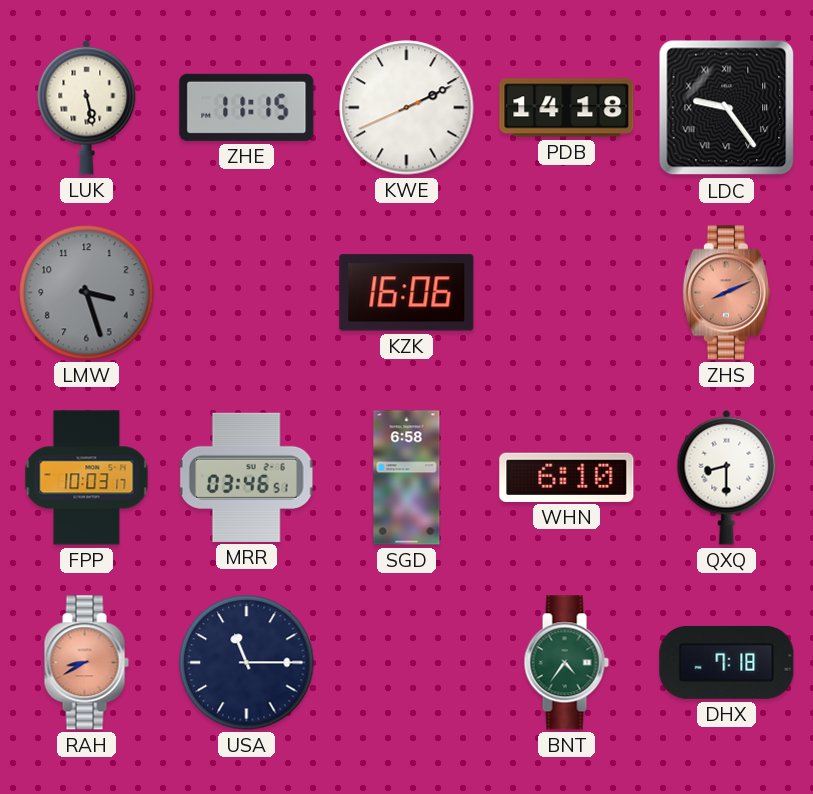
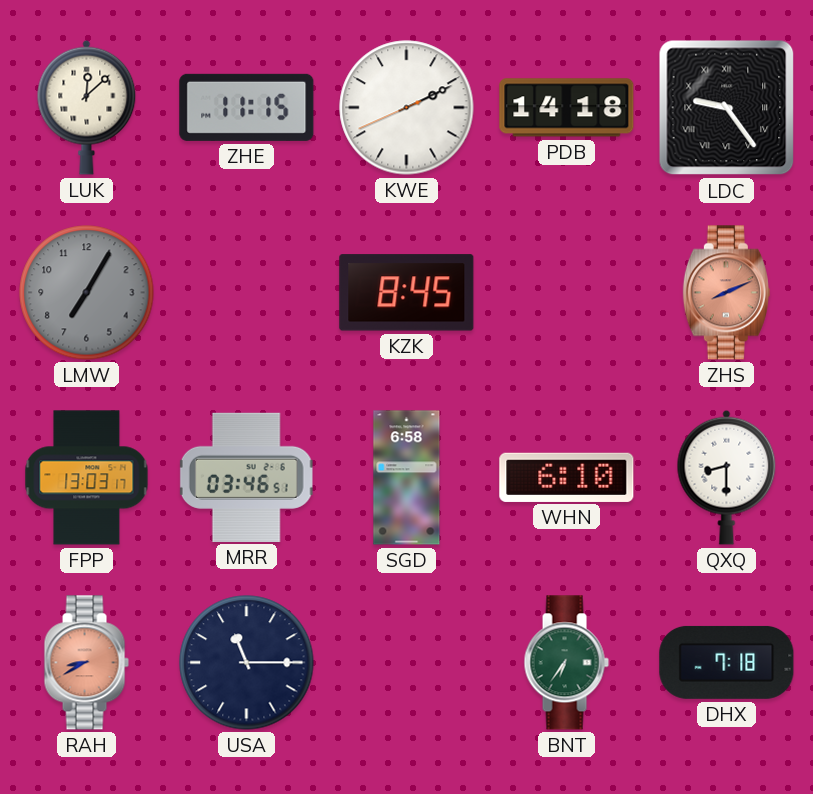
LUK: 5:28 -> 12:08
LMW: 3:27 -> 7:05
KZK: 16:06 -> 8:45
FPP: 10:03 -> 13:03
BNT: 4:36 -> 6:36
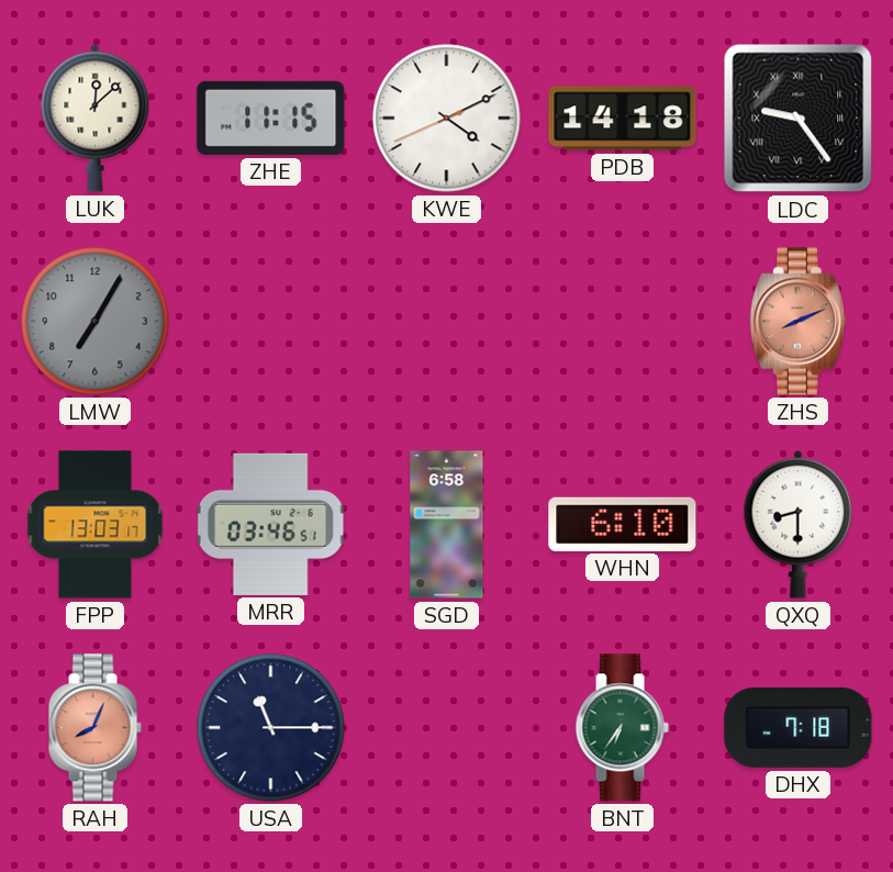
KWE: 2:10 -> 4:10
KZK: 8:45 -> none
RAH: 8:40 -> 8:04
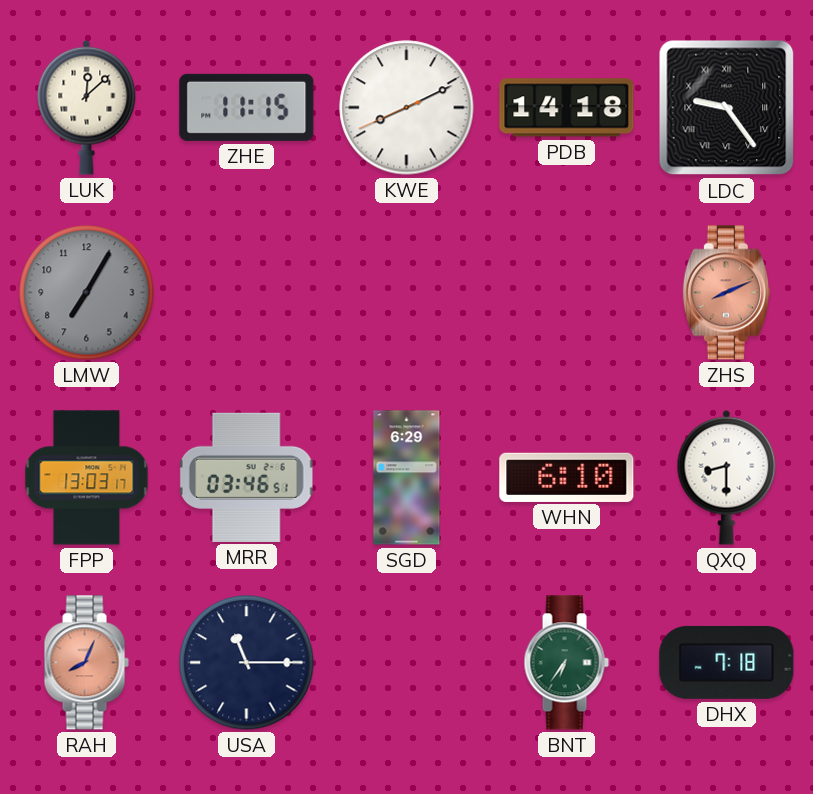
KWE: 4:10 -> 8:10
SGD: 6:58 -> 6:29
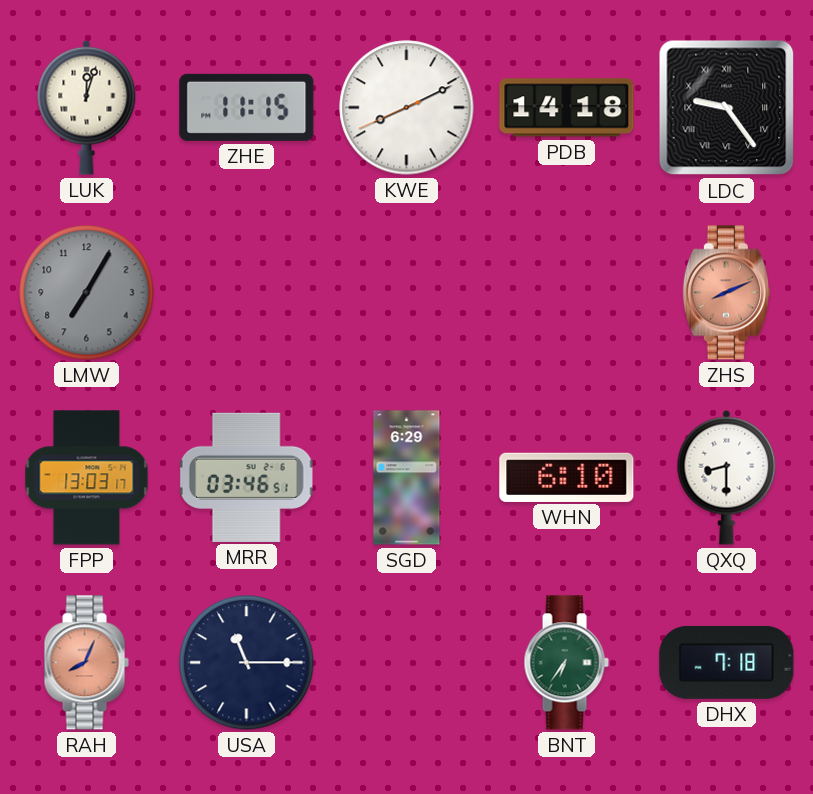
LUK: 12:08 -> 12:03
